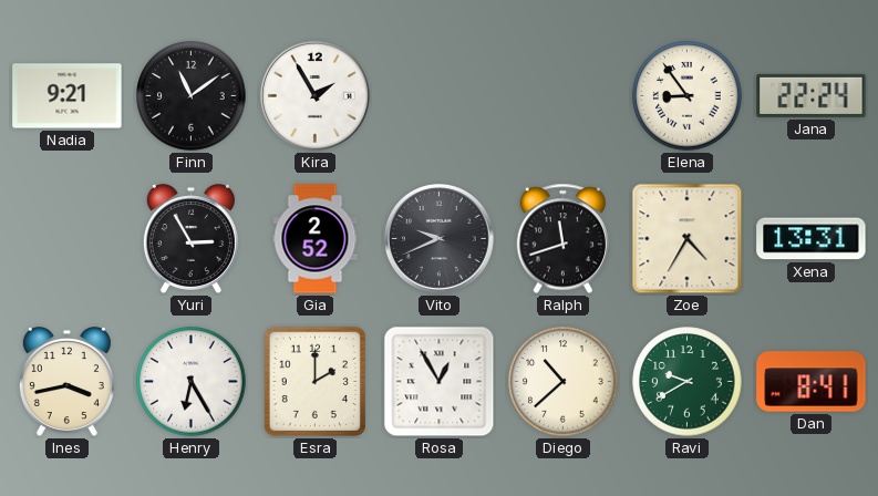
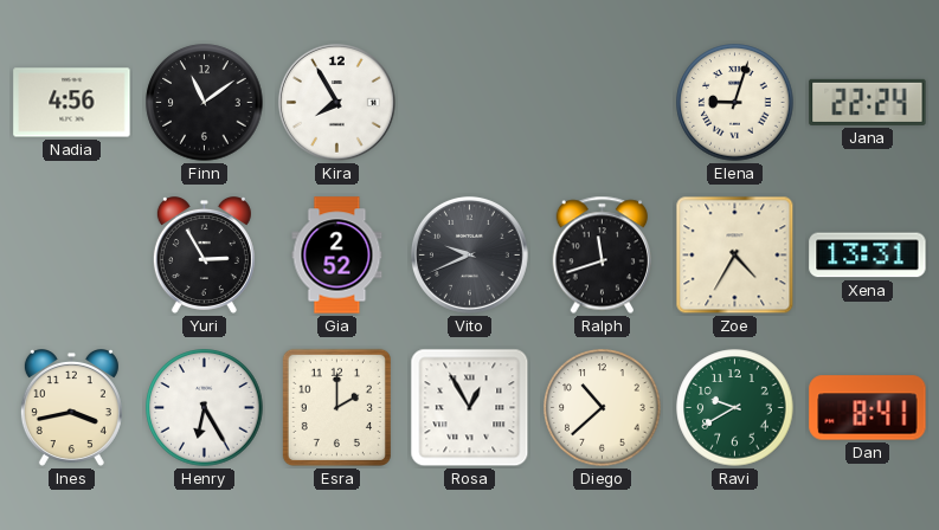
Nadia: 9:21 -> 4:56
Kira: 1:55 -> 7:55
Elena: 8:54 -> 9:03
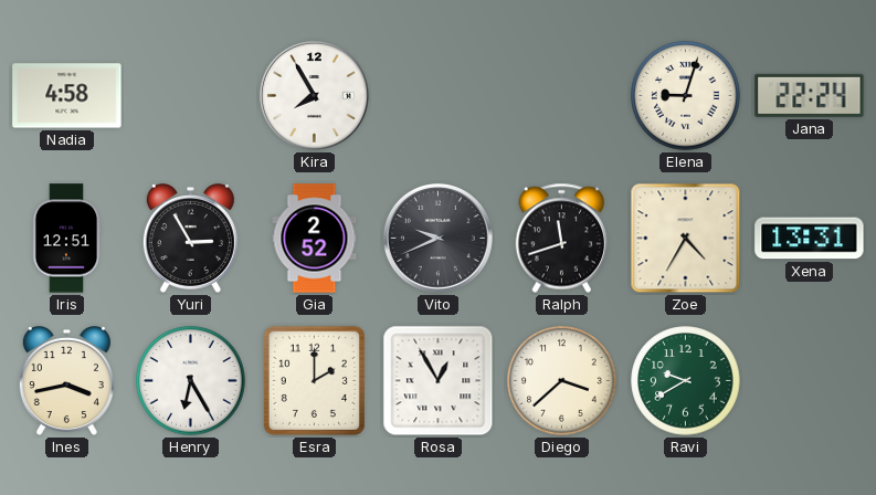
Nadia: 4:56 -> 4:58
Finn: 11:09 -> none
Iris: none -> 12:51
Diego: 10:38 -> 3:38
Dan: 8:41 -> none
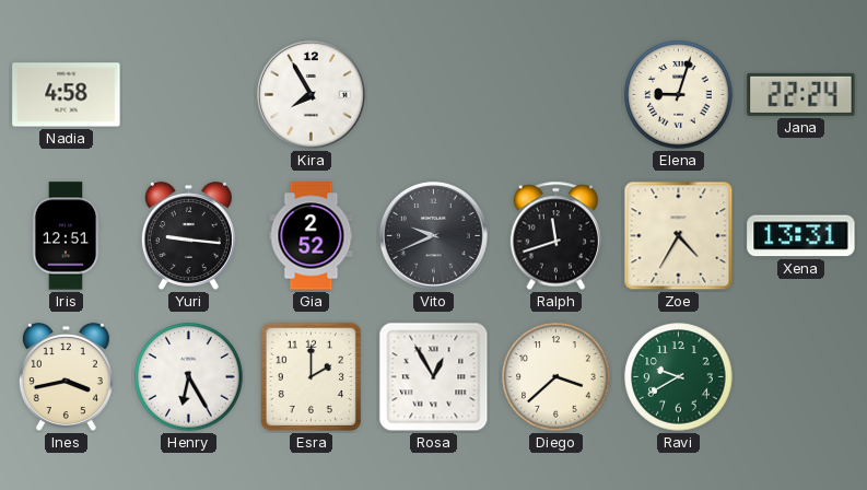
Yuri: 2:55 -> 9:16
